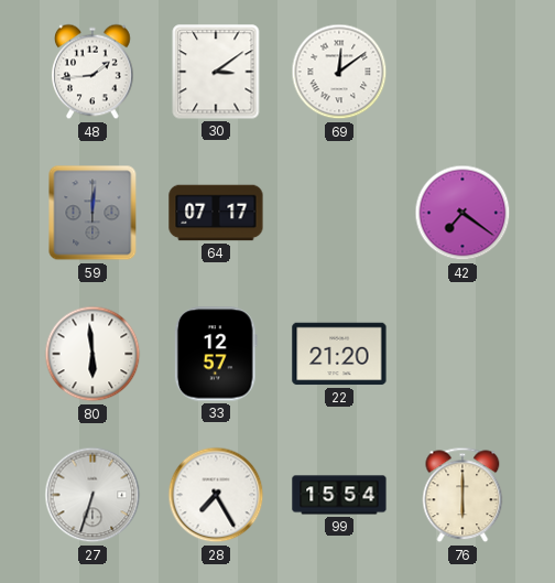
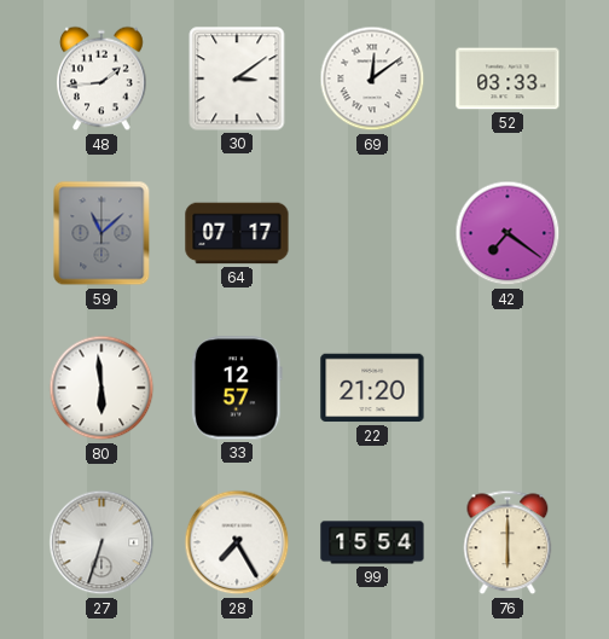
52: none -> 03:33
59: 12:01 -> 11:08
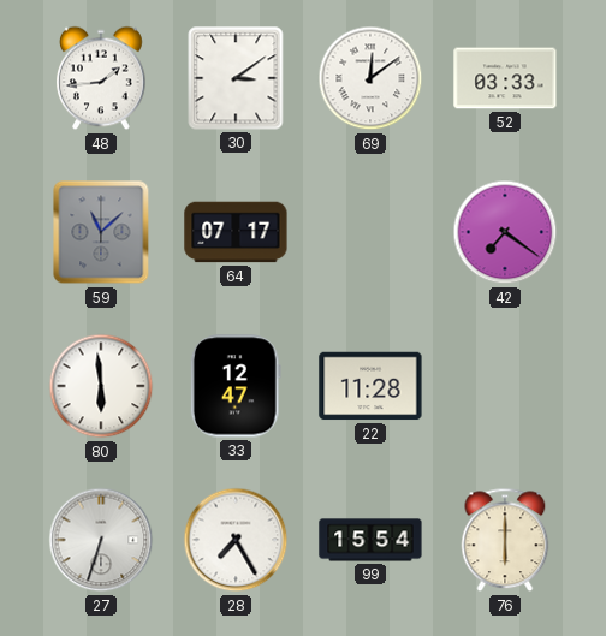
33: 12:57 -> 12:47
22: 21:20 -> 11:28
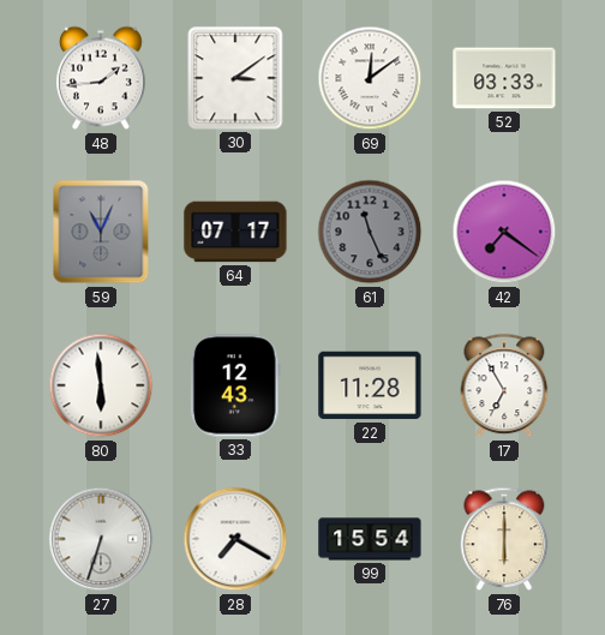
59: 11:08 -> 11:04
61: none -> 11:26
33: 12:47 -> 12:43
17: none -> 6:55
28: 7:25 -> 7:20
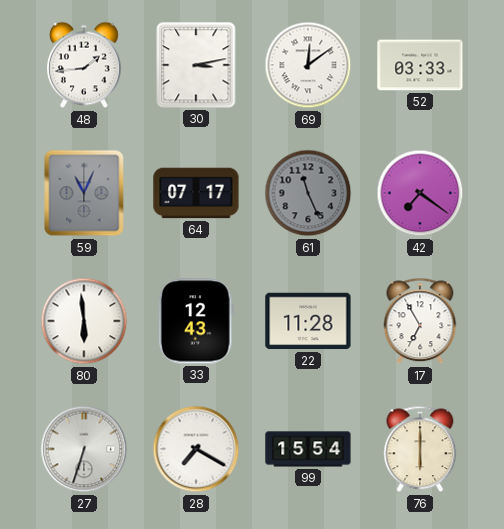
30: 3:09 -> 3:13
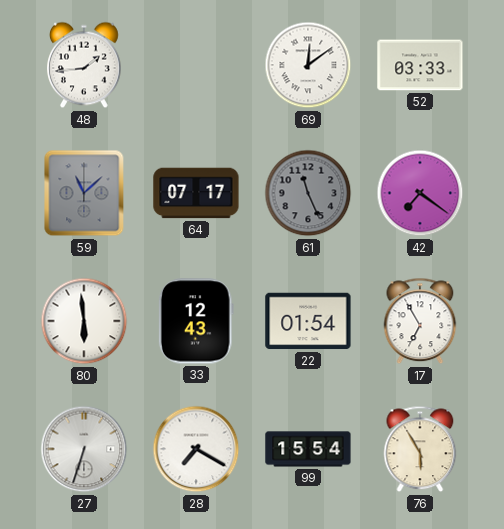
30: 3:13 -> none
59: 11:04 -> 11:08
22: 11:28 -> 01:54
76: 6:00 -> 5:55
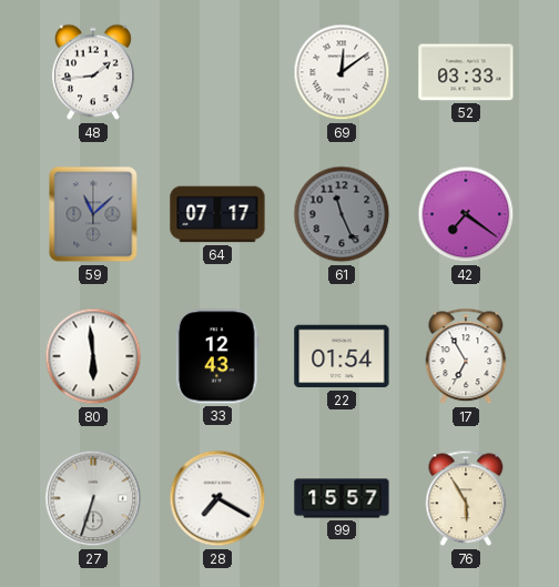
99: 15:54 -> 15:57
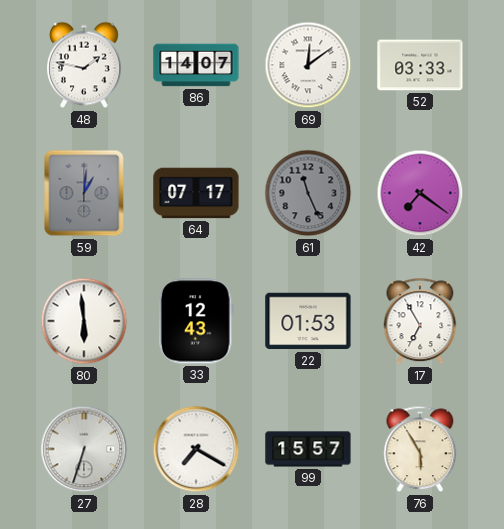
48: 1:44 -> 1:47
86: none -> 14:07
59: 11:08 -> 1:01
22: 01:54 -> 01:53
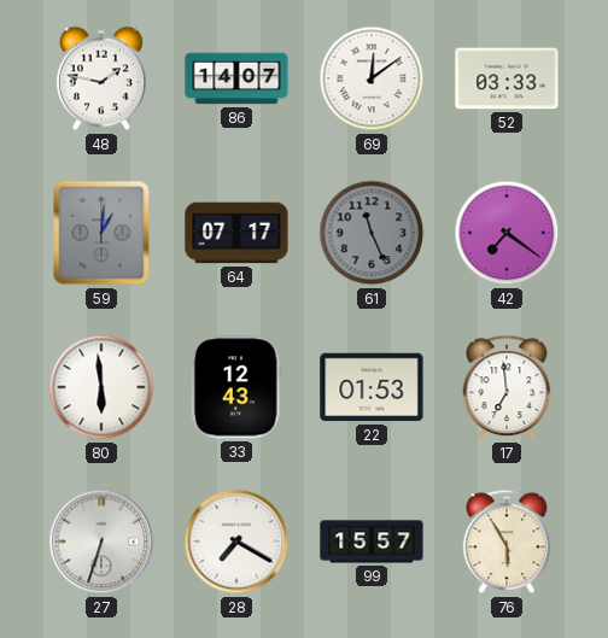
17: 6:55 -> 6:59
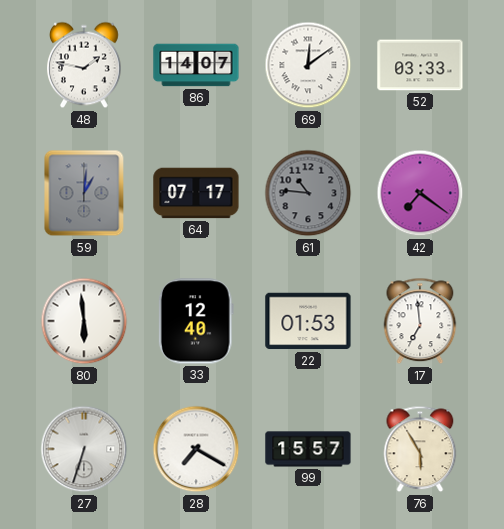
61: 11:26 -> 10:46
33: 12:43 -> 12:40
